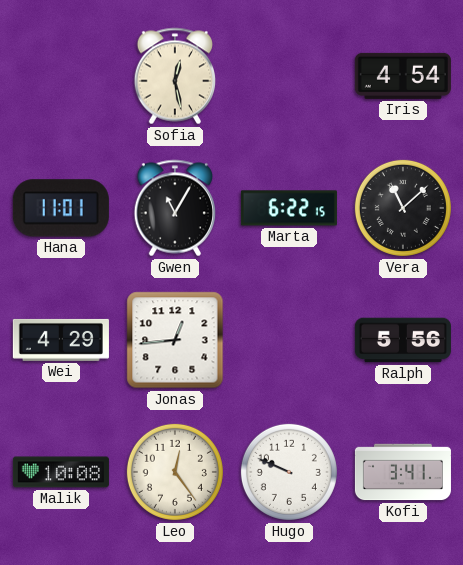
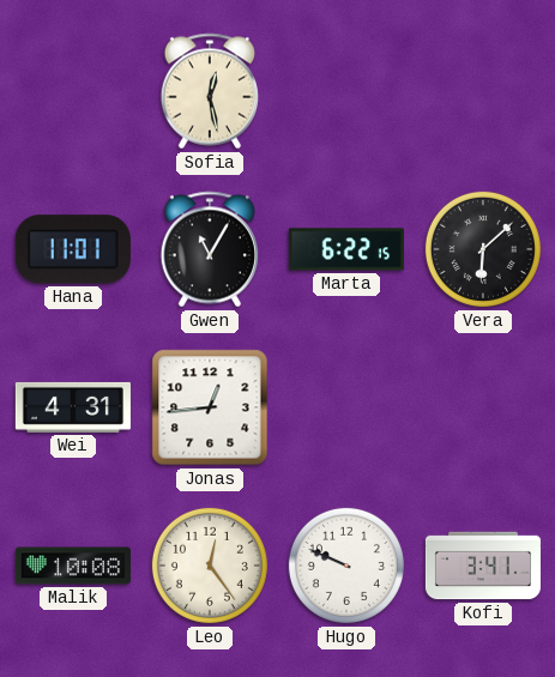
Iris: 4:54 -> none
Vera: 11:08 -> 6:08
Wei: 4:29 -> 4:31
Ralph: 5:56 -> none
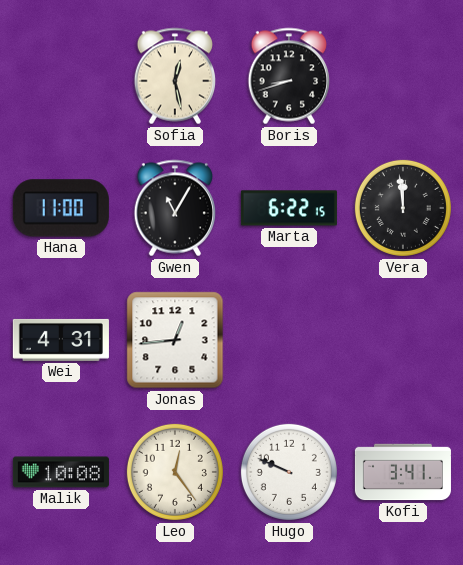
Boris: none -> 8:42
Hana: 11:01 -> 11:00
Vera: 6:08 -> 11:59
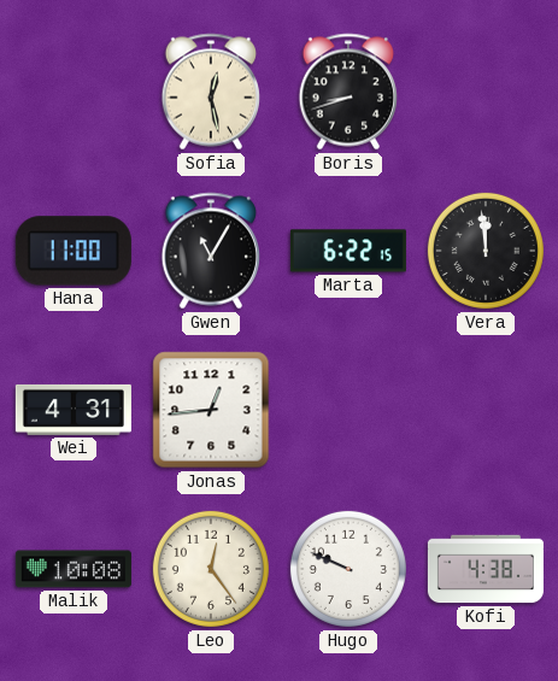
Kofi: 3:41 -> 4:38
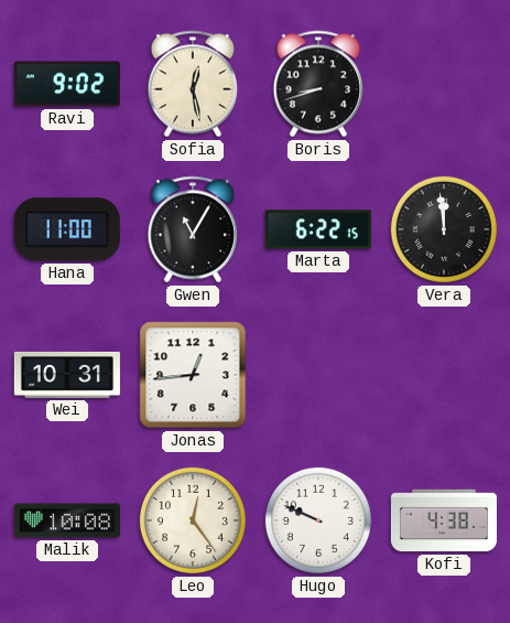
Ravi: none -> 9:02
Wei: 4:31 -> 10:31
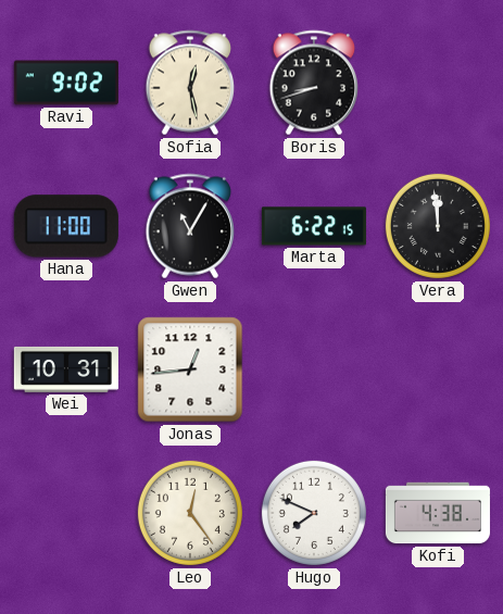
Malik: 10:08 -> none
Hugo: 9:49 -> 7:49
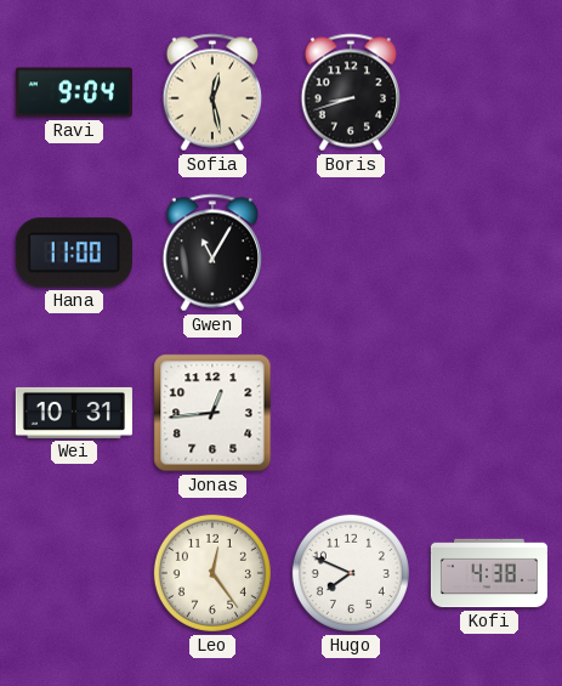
Ravi: 9:02 -> 9:04
Marta: 6:22 -> none
Vera: 11:59 -> none
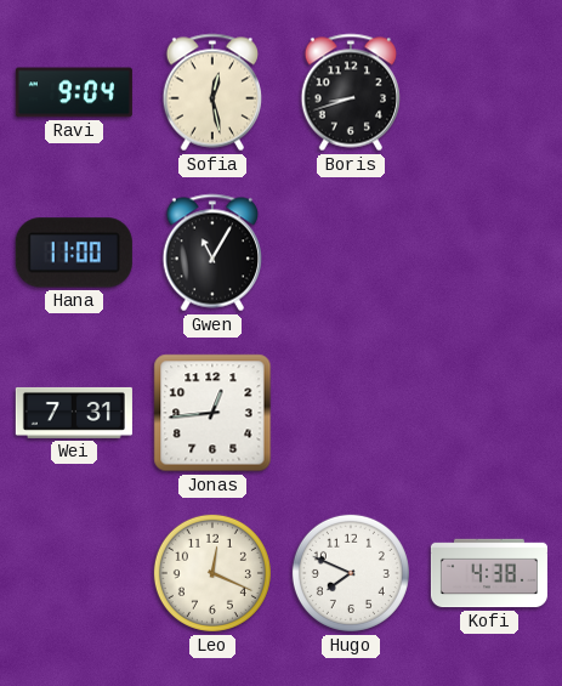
Wei: 10:31 -> 7:31
Leo: 12:24 -> 12:19
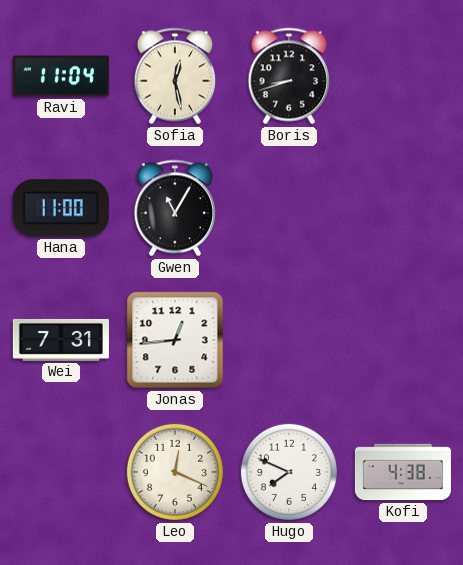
Ravi: 9:04 -> 11:04
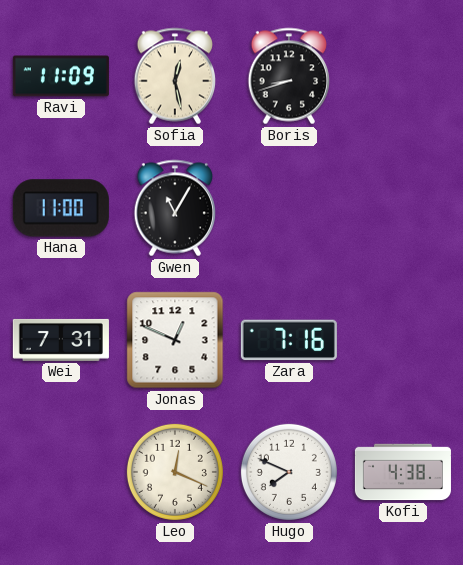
Ravi: 11:04 -> 11:09
Jonas: 12:44 -> 12:49
Zara: none -> 7:16
